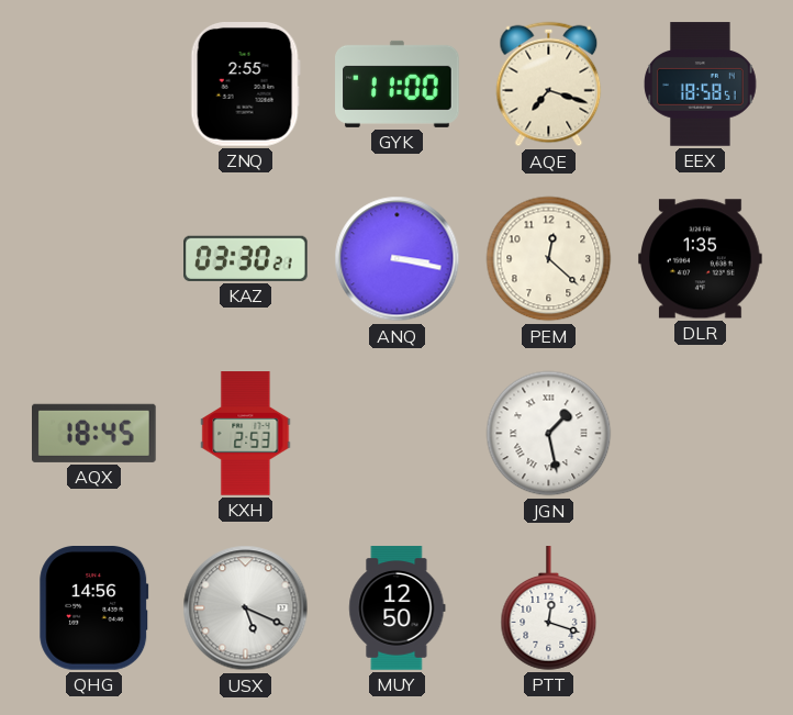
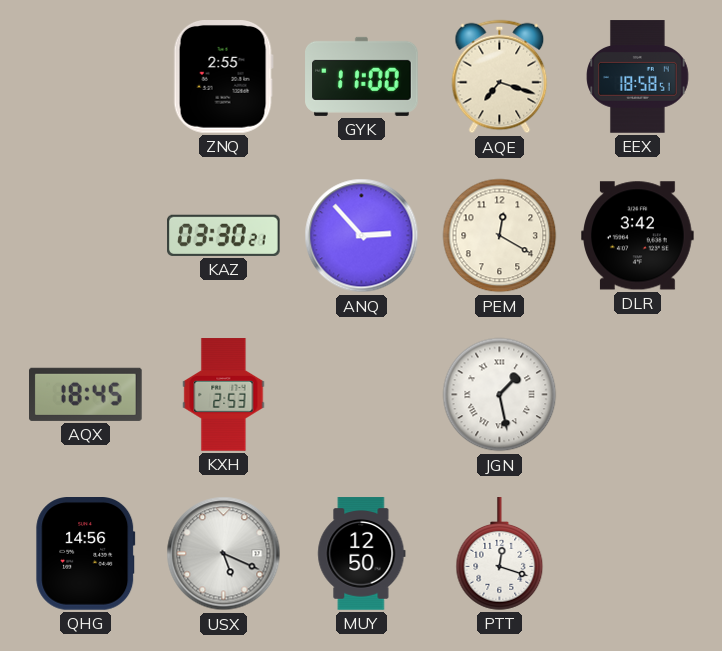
ANQ: 3:17 -> 2:53
PEM: 12:22 -> 12:20
DLR: 1:35 -> 3:42
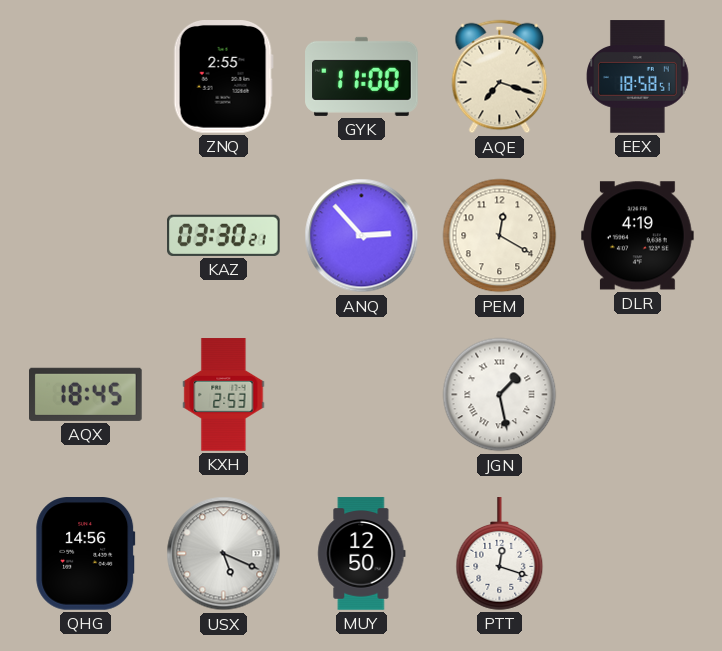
DLR: 3:42 -> 4:19
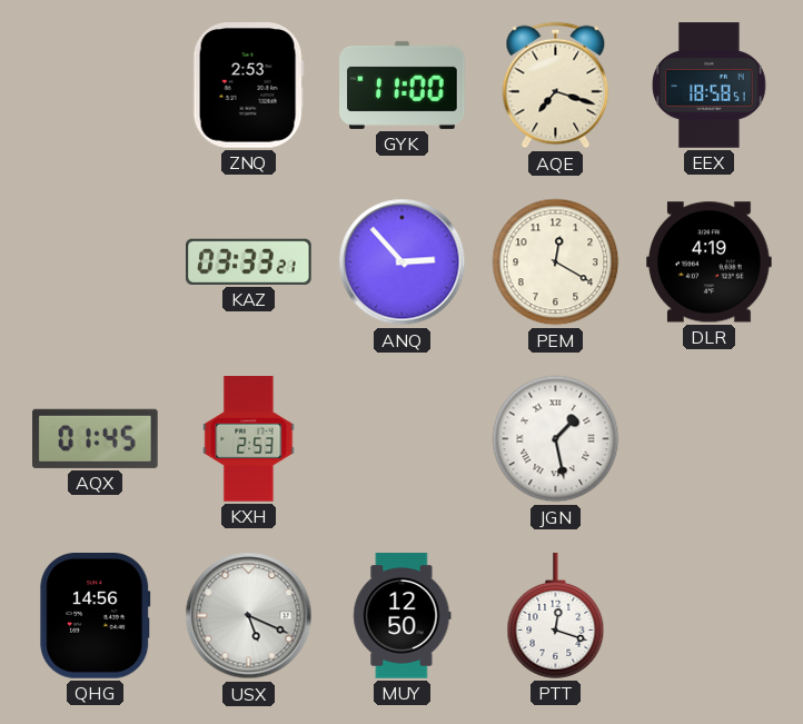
ZNQ: 2:55 -> 2:53
KAZ: 03:30 -> 03:33
AQX: 18:45 -> 01:45
